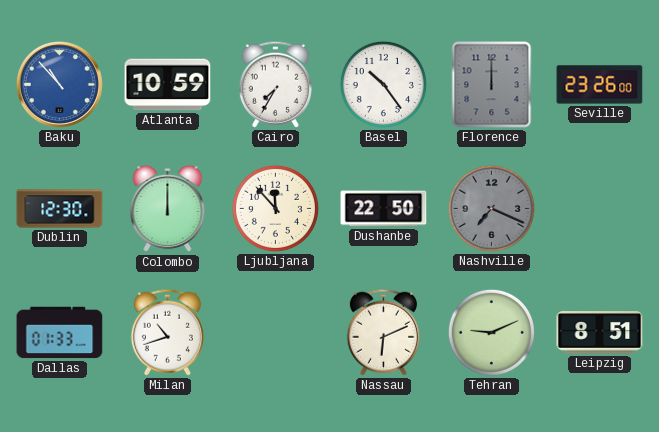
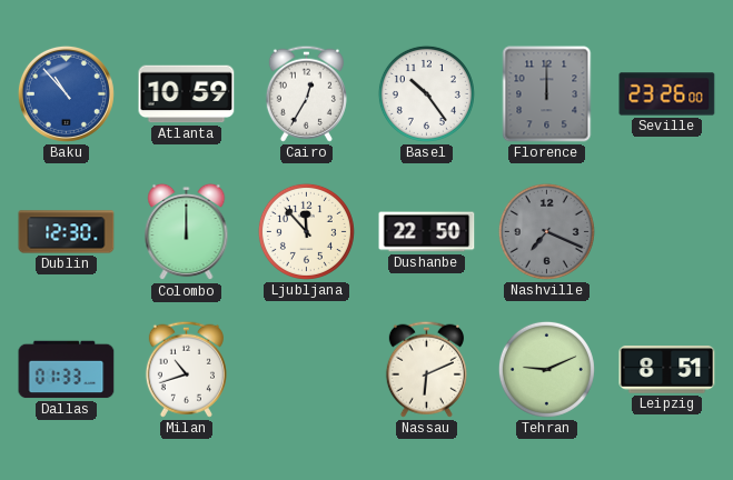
Cairo: 7:35 -> 12:35
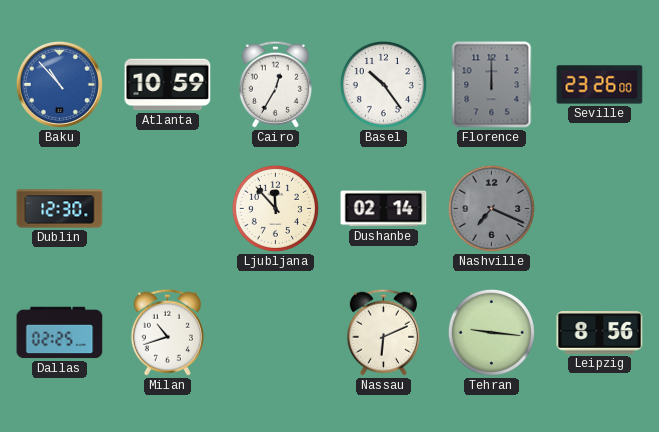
Colombo: 12:00 -> none
Dushanbe: 22:50 -> 02:14
Dallas: 01:33 -> 02:25
Tehran: 9:11 -> 9:16
Leipzig: 8:51 -> 8:56
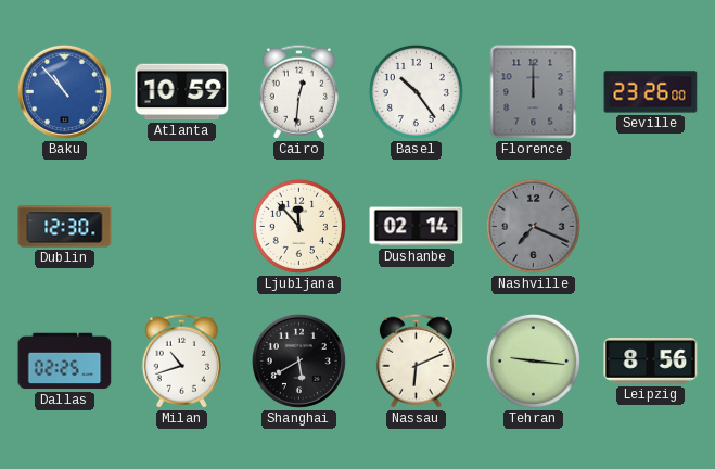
Cairo: 12:35 -> 12:31
Shanghai: none -> 5:40
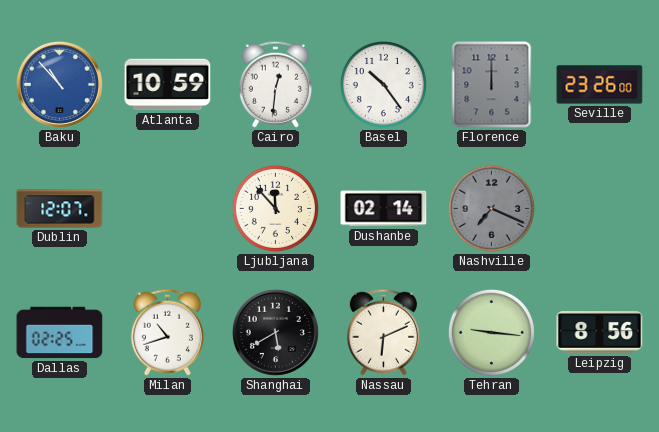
Dublin: 12:30 -> 12:07
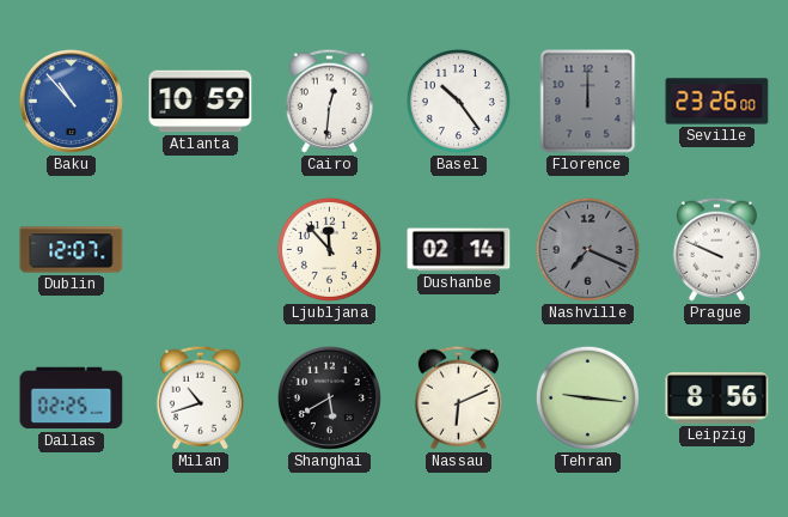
Prague: none -> 9:49
